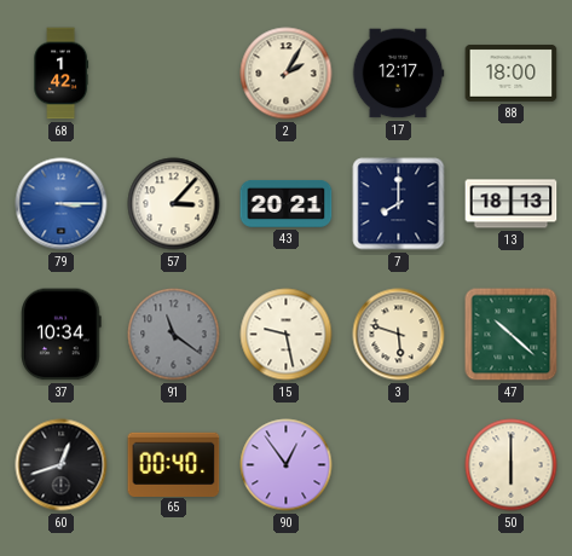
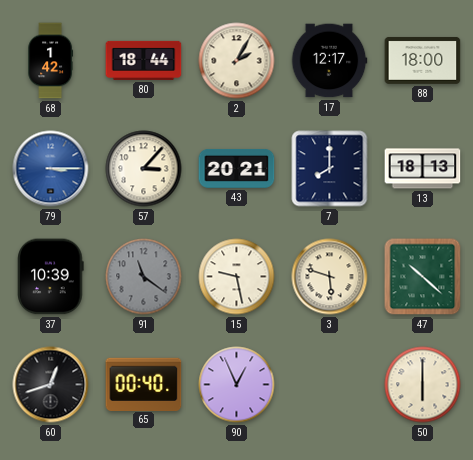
80: none -> 18:44
37: 10:34 -> 10:39
90: 12:54 -> 12:56
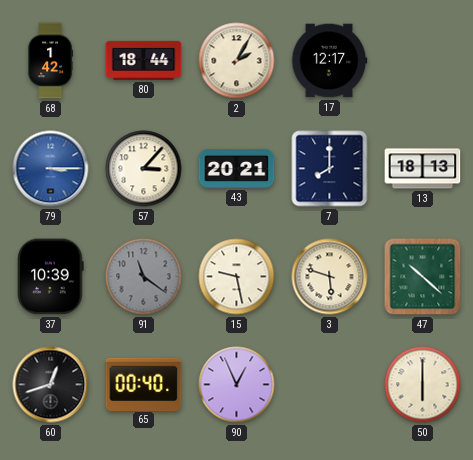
88: 18:00 -> none
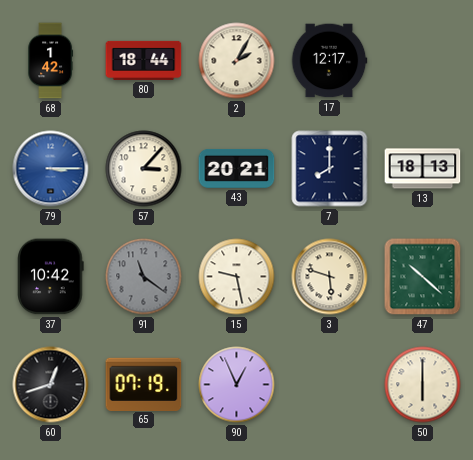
37: 10:39 -> 10:42
65: 00:40 -> 07:19
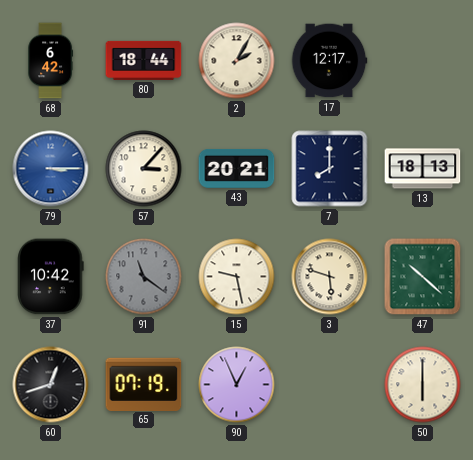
68: 1:42 -> 6:42
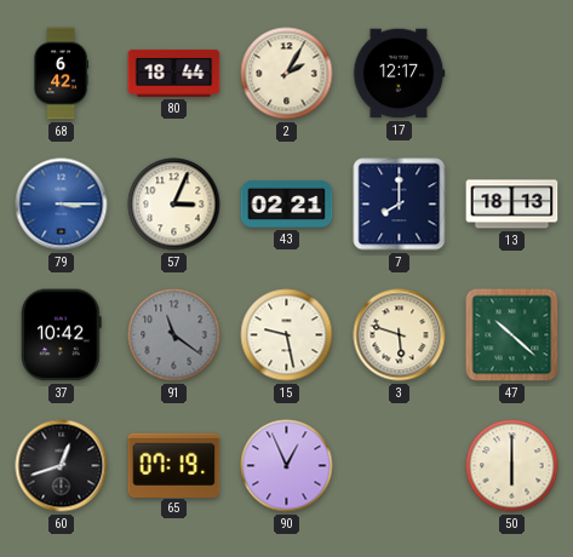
57: 3:07 -> 3:04
43: 20:21 -> 02:21
